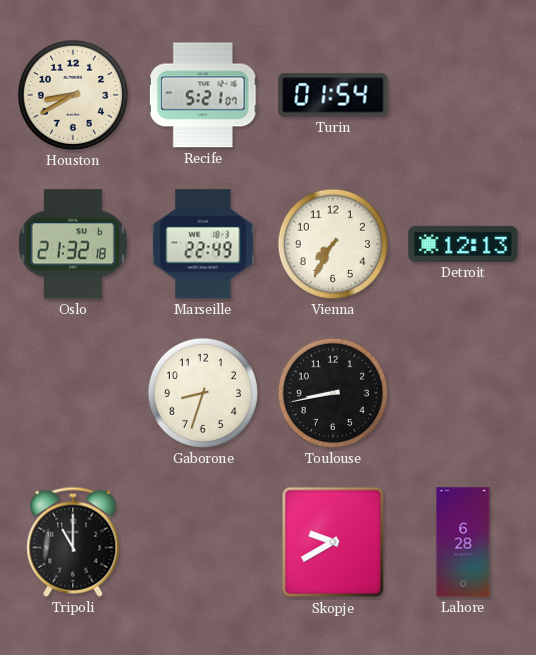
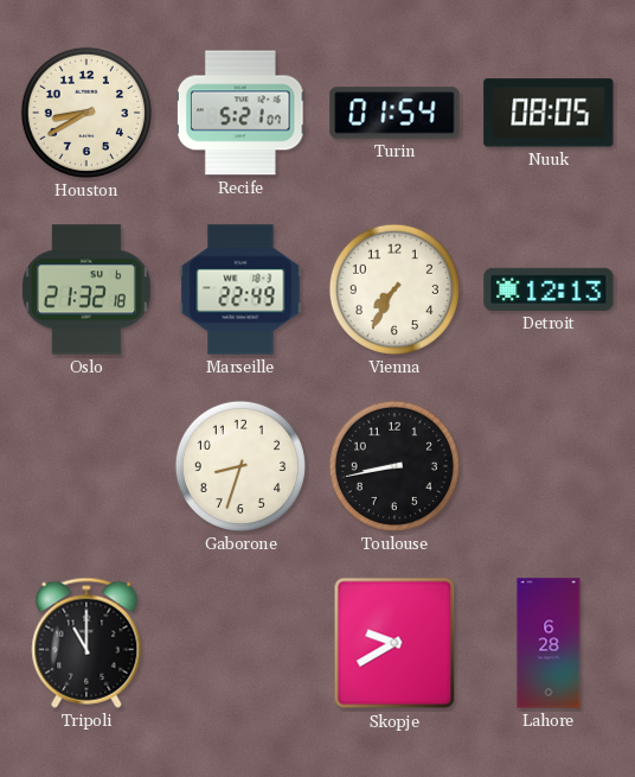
Nuuk: none -> 08:05
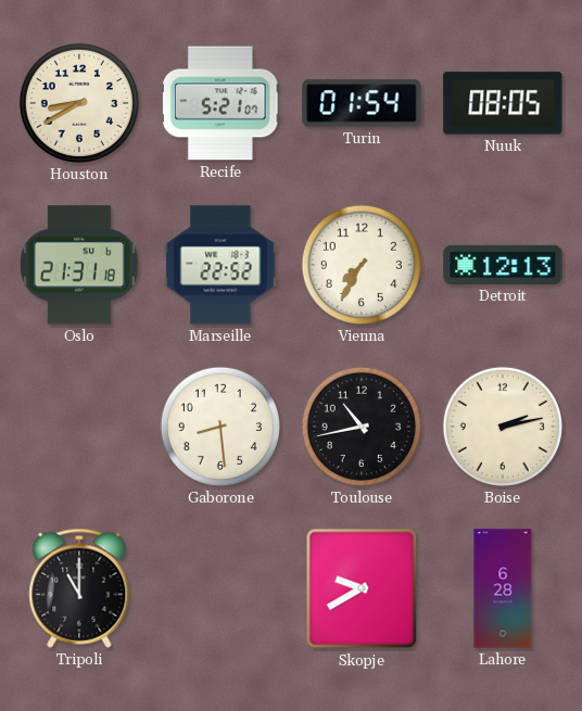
Oslo: 21:32 -> 21:31
Marseille: 22:49 -> 22:52
Gaborone: 8:33 -> 8:29
Toulouse: 8:43 -> 10:43
Boise: none -> 2:13
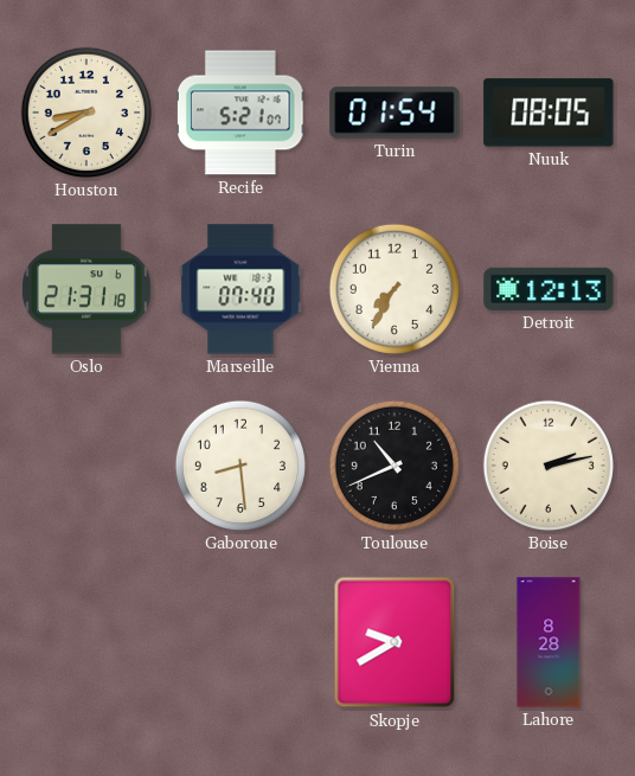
Marseille: 22:52 -> 07:40
Toulouse: 10:43 -> 10:41
Tripoli: 11:00 -> none
Lahore: 6:28 -> 8:28
